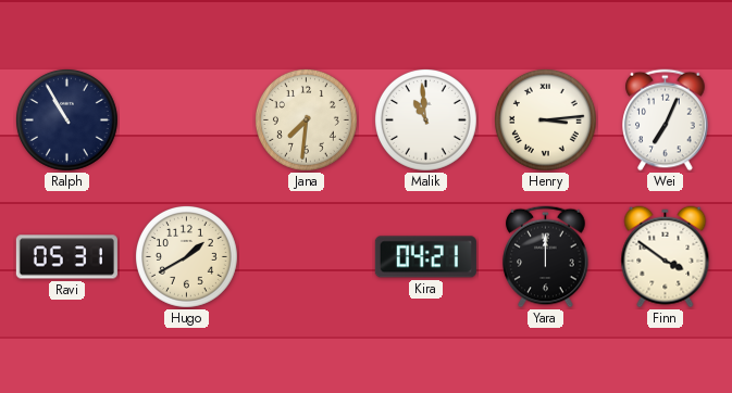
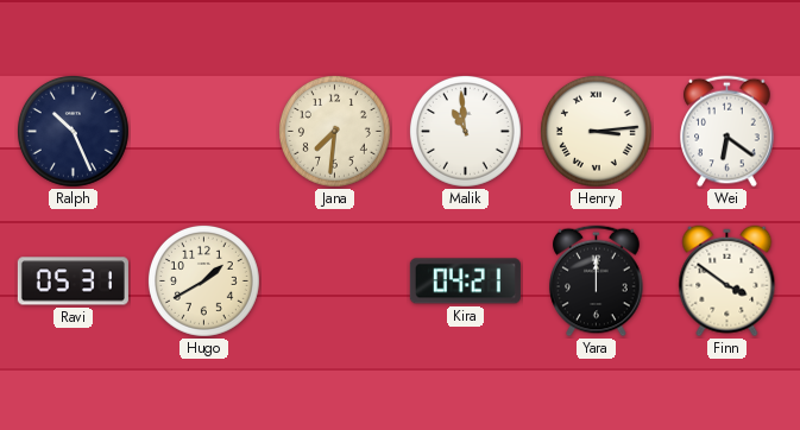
Ralph: 10:55 -> 10:26
Wei: 7:04 -> 6:21
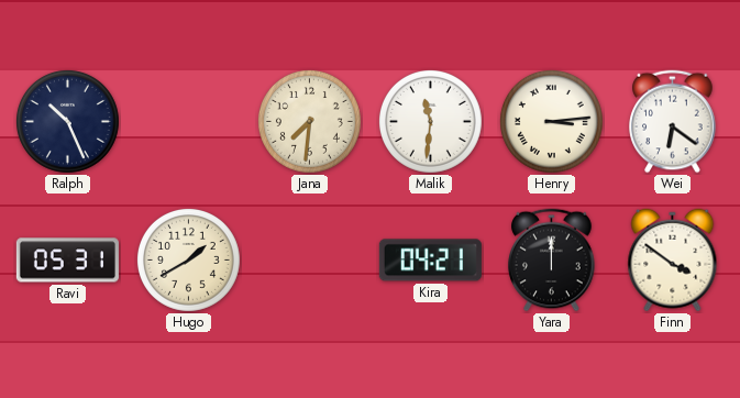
Malik: 10:59 -> 11:31
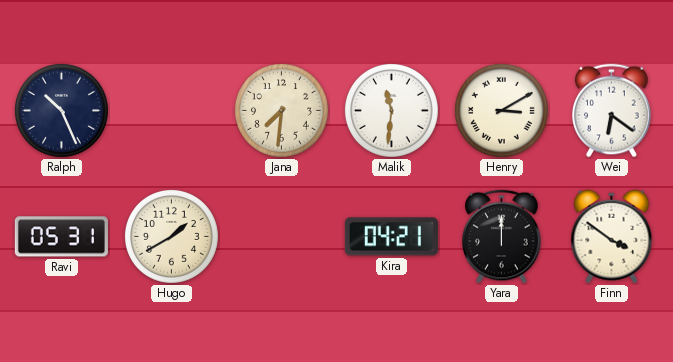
Henry: 3:14 -> 3:10
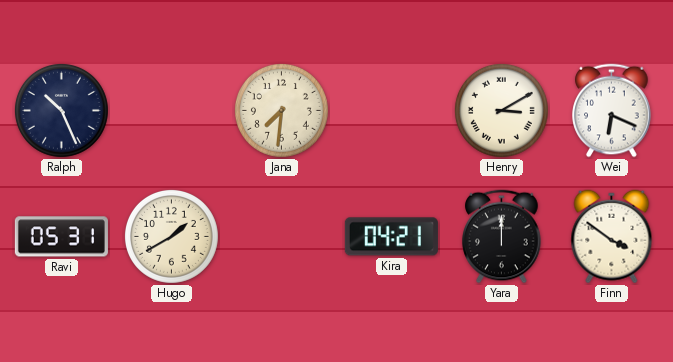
Malik: 11:31 -> none
Wei: 6:21 -> 6:19
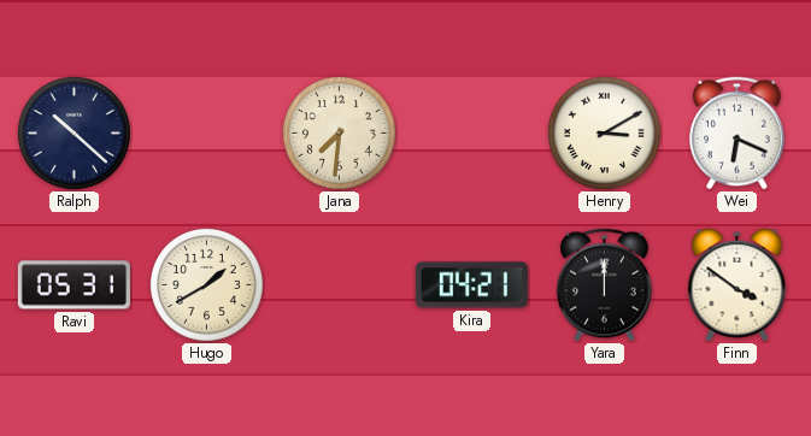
Ralph: 10:26 -> 10:22
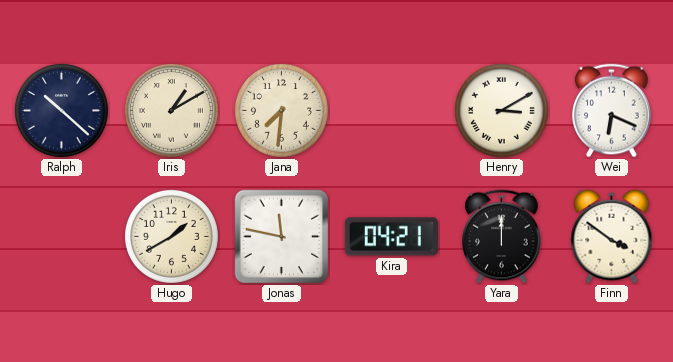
Iris: none -> 1:10
Ravi: 05:31 -> none
Jonas: none -> 11:47
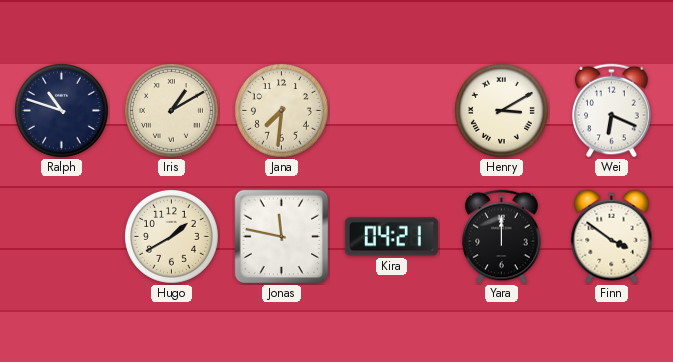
Ralph: 10:22 -> 10:48
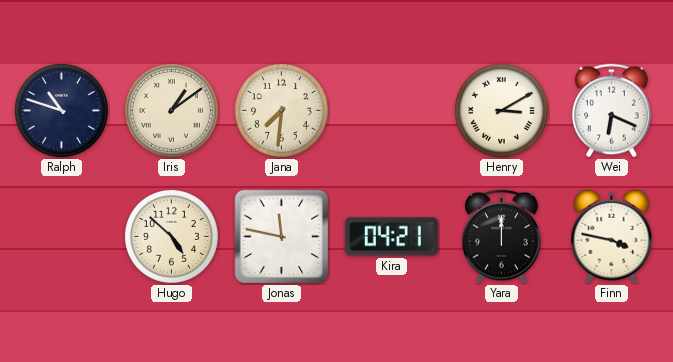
Iris: 1:10 -> 1:09
Hugo: 1:40 -> 4:52
Finn: 3:51 -> 3:47
